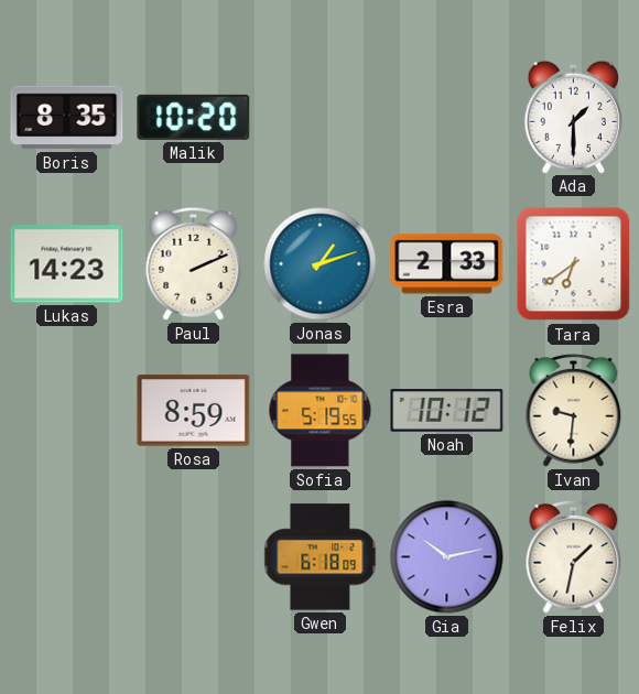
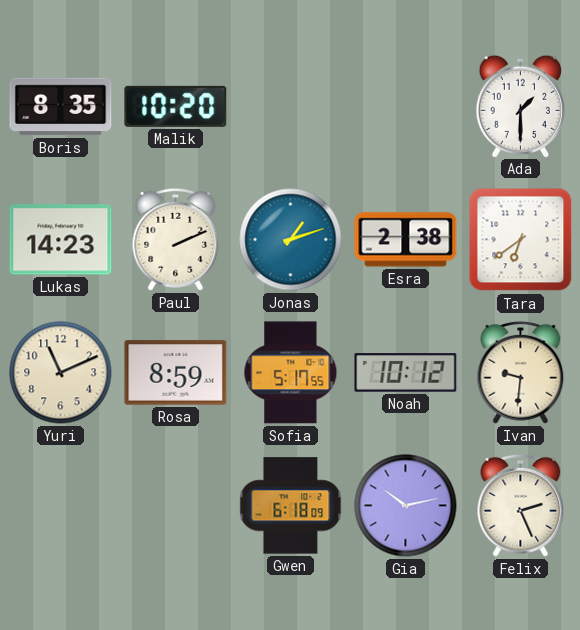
Esra: 2:33 -> 2:38
Yuri: none -> 11:11
Sofia: 5:19 -> 5:17
Felix: 1:32 -> 2:26
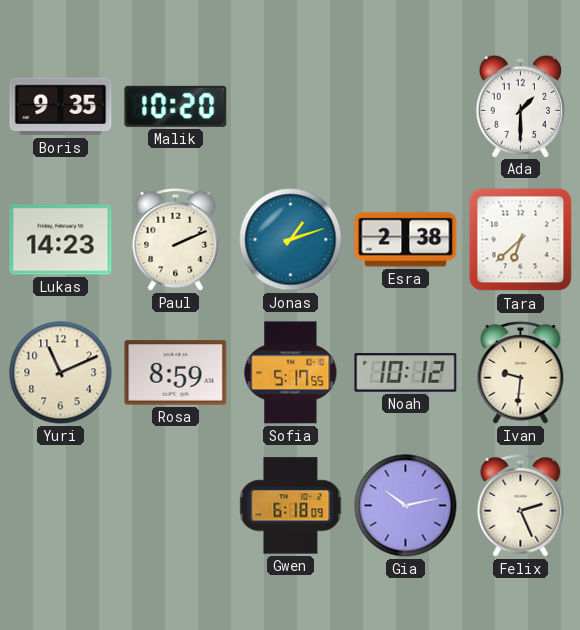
Boris: 8:35 -> 9:35
Tara: 6:39 -> 6:38
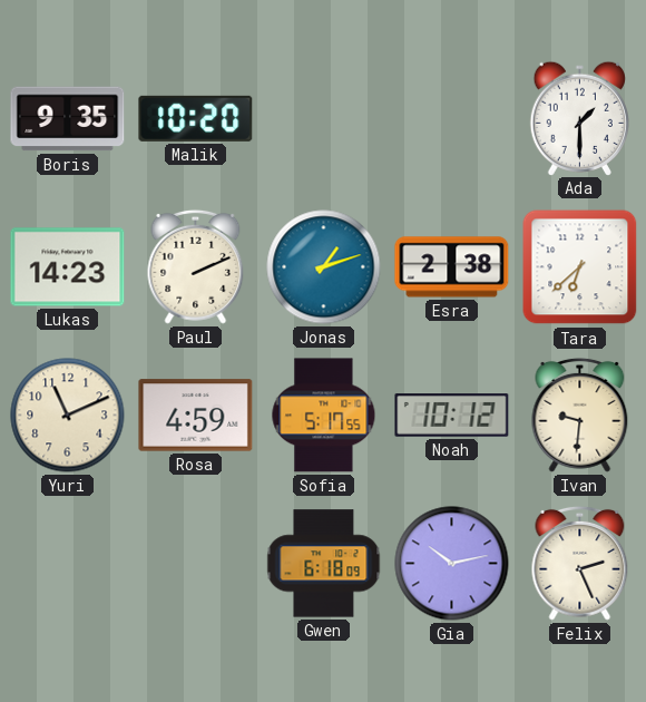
Rosa: 8:59 -> 4:59
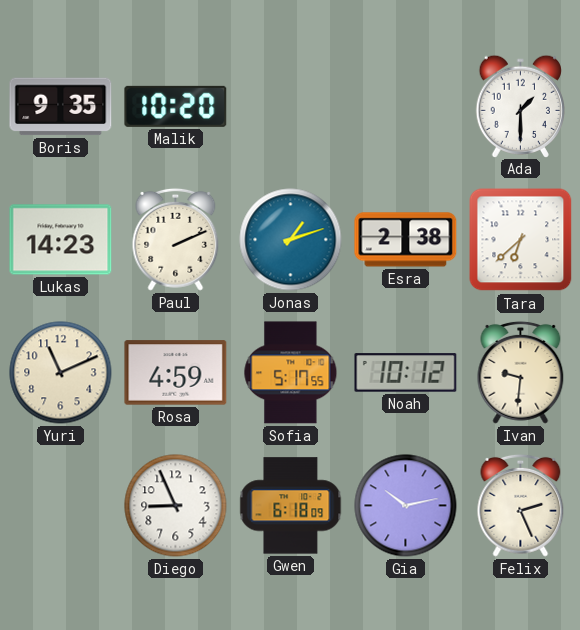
Diego: none -> 8:56
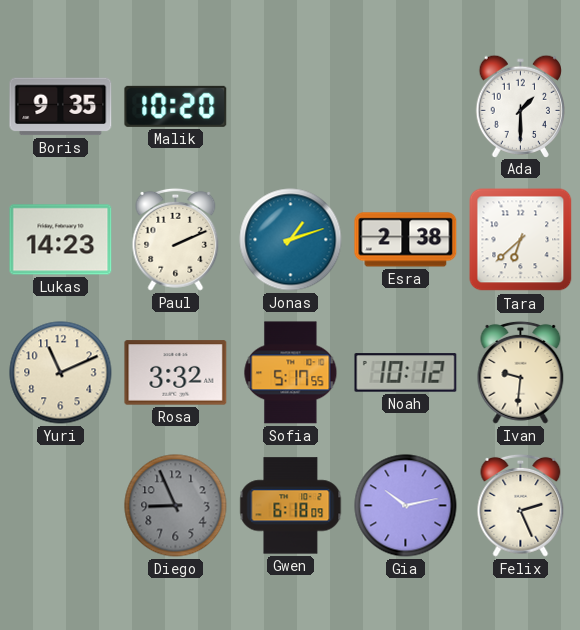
Rosa: 4:59 -> 3:32
Diego dial: white -> grey
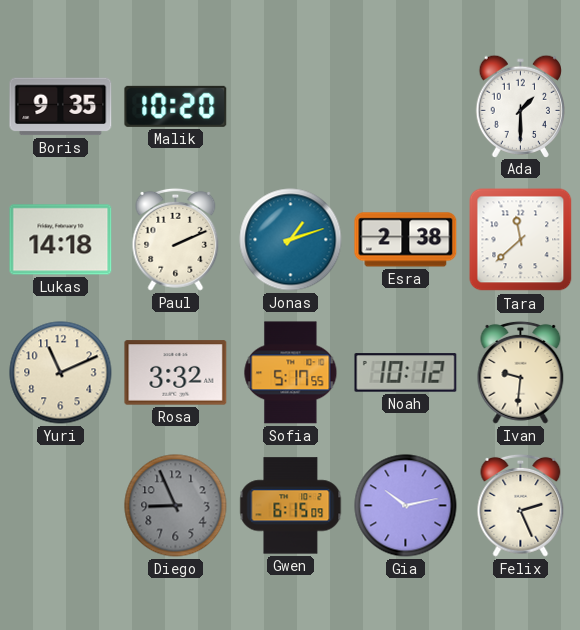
Lukas: 14:23 -> 14:18
Tara: 6:38 -> 11:38
Gwen: 6:18 -> 6:15
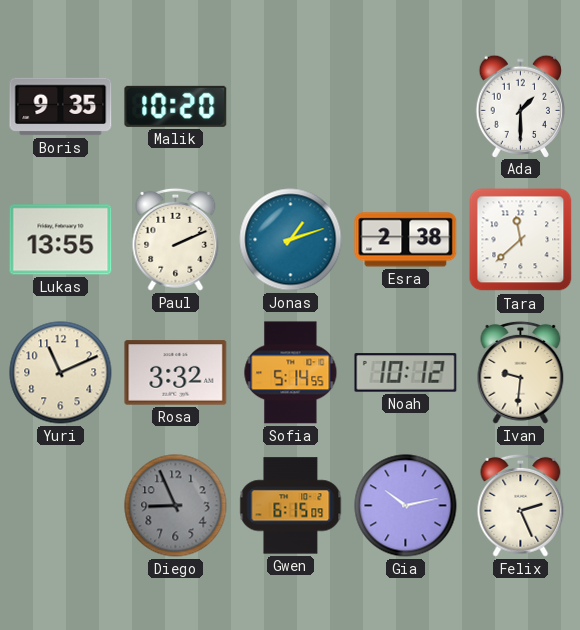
Lukas: 14:18 -> 13:55
Sofia: 5:17 -> 5:14
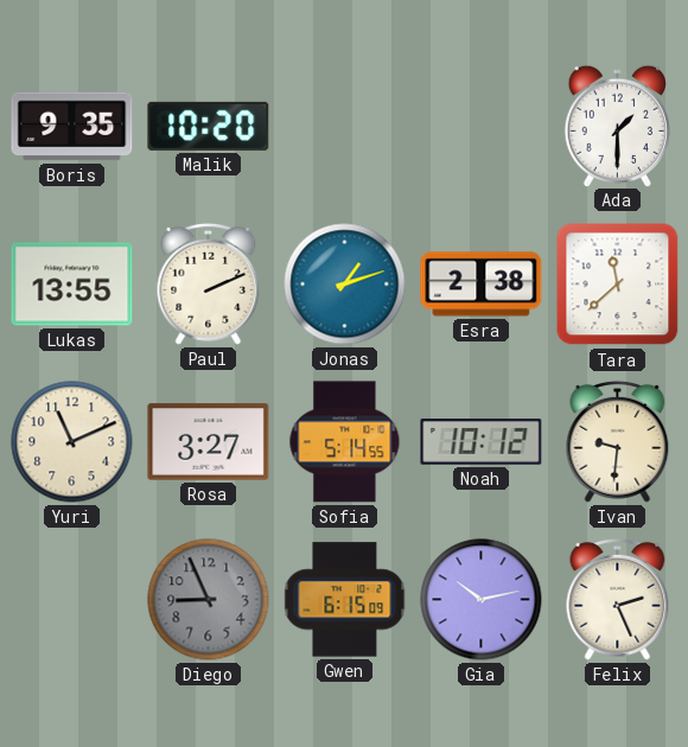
Rosa: 3:32 -> 3:27
